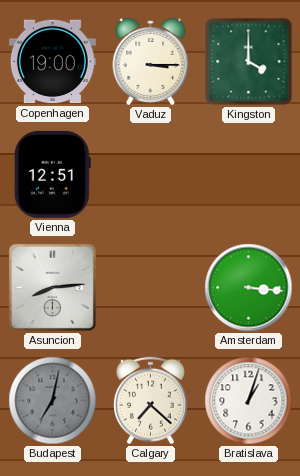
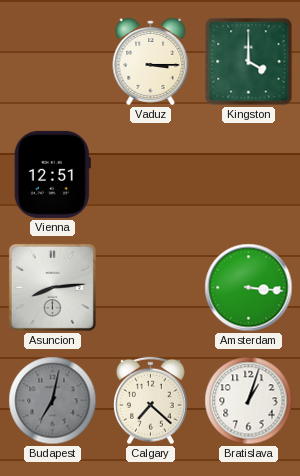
Copenhagen: 19:00 -> none
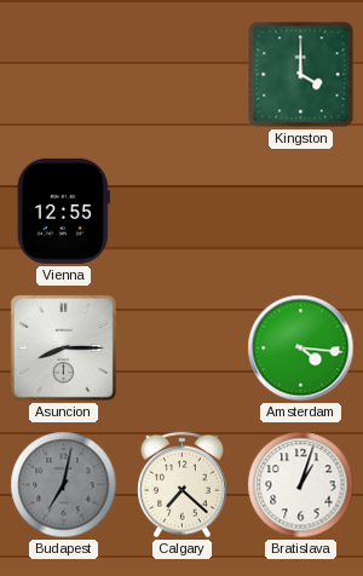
Vaduz: 3:15 -> none
Vienna: 12:51 -> 12:55
Asuncion: 8:14 -> 8:15
Amsterdam: 3:16 -> 4:16
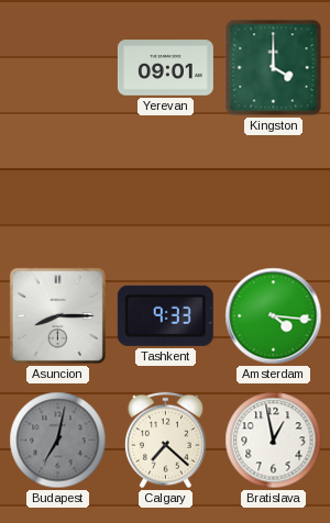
Yerevan: none -> 09:01
Vienna: 12:55 -> none
Tashkent: none -> 9:33
Bratislava: 1:03 -> 12:58
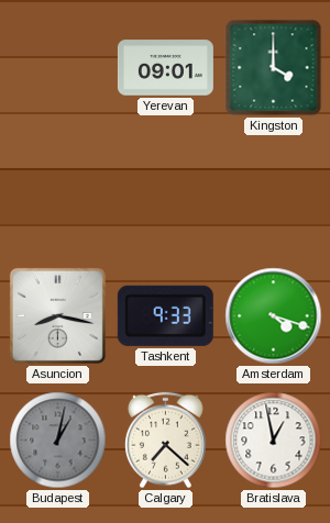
Asuncion: 8:15 -> 8:17
Amsterdam: 4:16 -> 4:18
Budapest: 7:02 -> 1:02
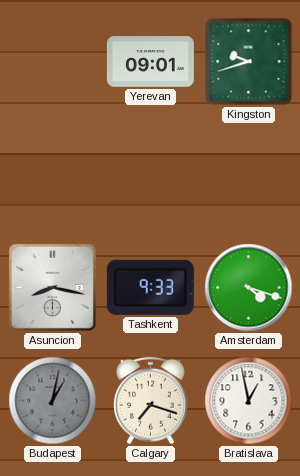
Kingston: 4:00 -> 9:42
Calgary: 7:22 -> 7:18
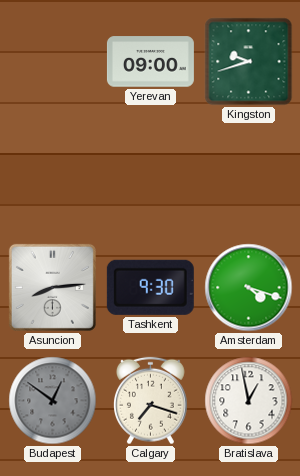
Yerevan: 09:01 -> 09:00
Asuncion: 8:17 -> 8:14
Tashkent: 9:33 -> 9:30
Budapest: 1:02 -> 12:51
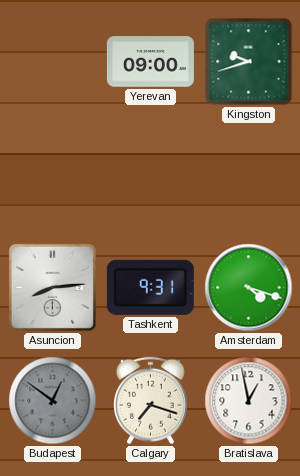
Tashkent: 9:30 -> 9:31
